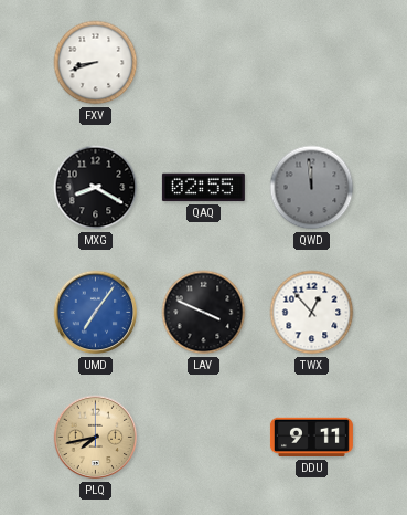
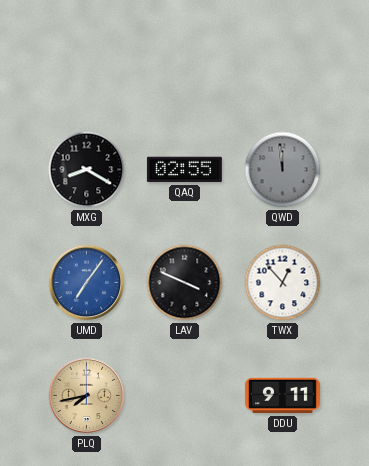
FXV: 8:42 -> none
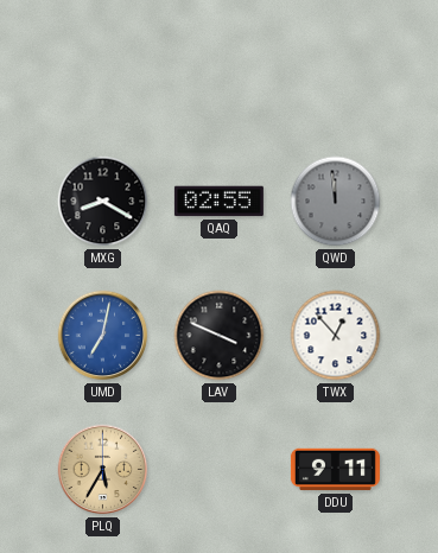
UMD: 7:06 -> 7:02
PLQ: 7:43 -> 5:35
